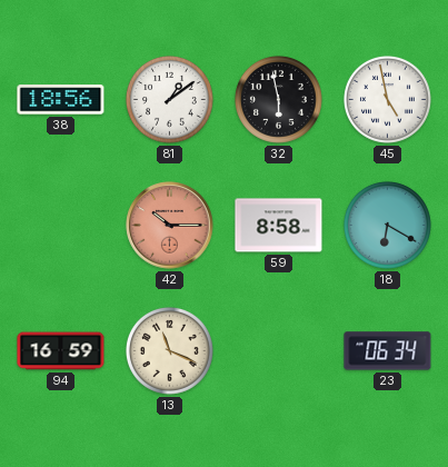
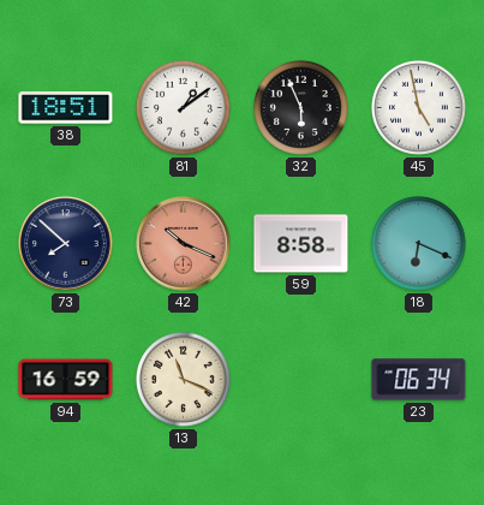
38: 18:56 -> 18:51
32: 5:58 -> 5:56
73: none -> 7:52
42: 10:15 -> 10:19
18: 6:20 -> 6:19
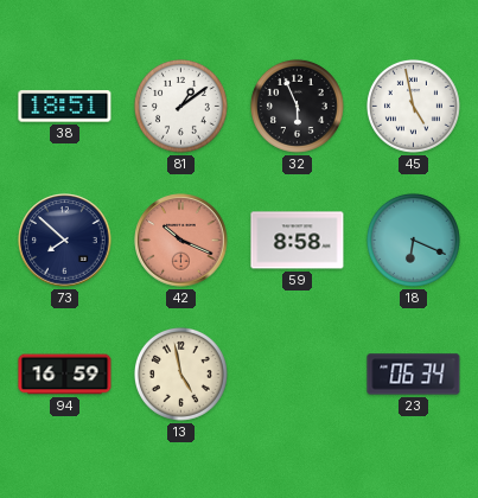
13: 11:19 -> 4:58
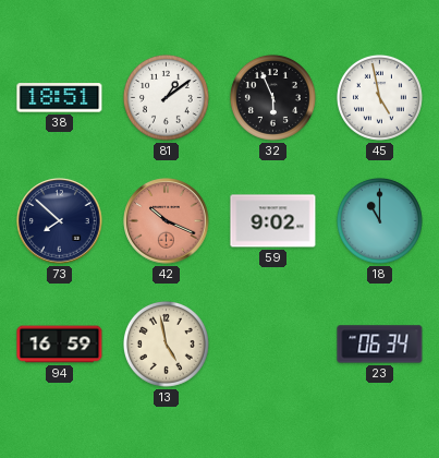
59: 8:58 -> 9:02
18: 6:19 -> 11:00
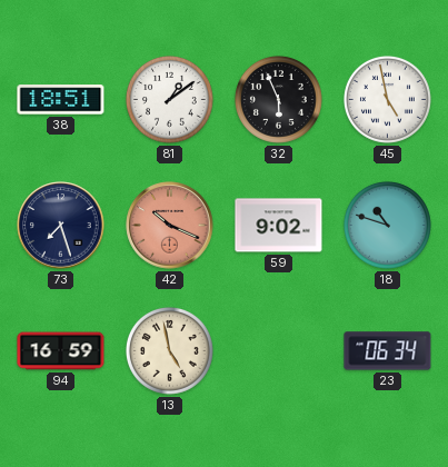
73: 7:52 -> 7:27
18: 11:00 -> 10:48
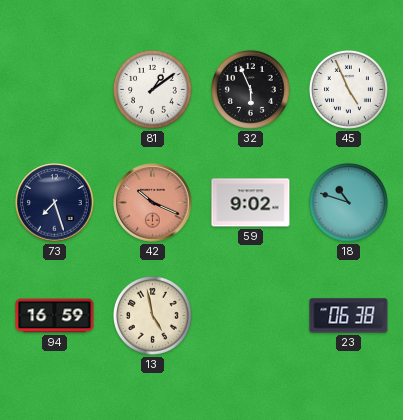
38: 18:51 -> none
45: 4:58 -> 4:56
23: 06:34 -> 06:38
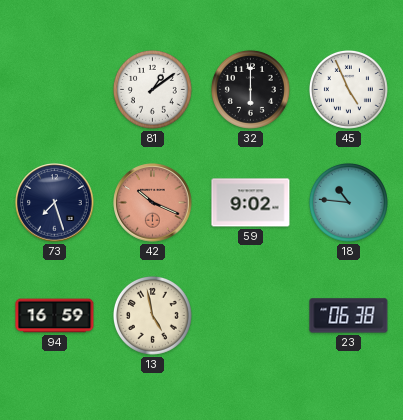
32: 5:56 -> 6:00
18: 10:48 -> 10:46
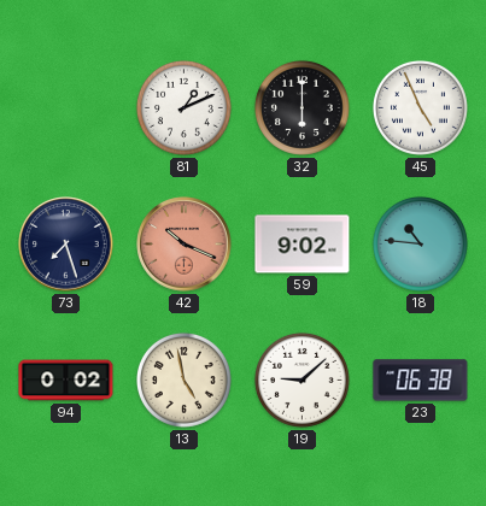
81: 1:09 -> 1:11
94: 16:59 -> 0:02
19: none -> 9:08
